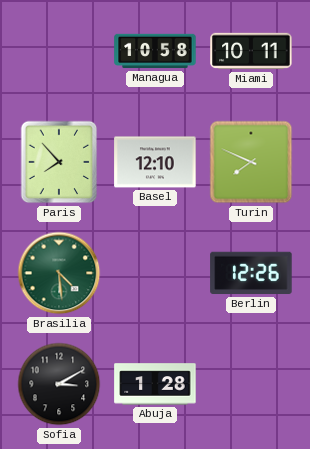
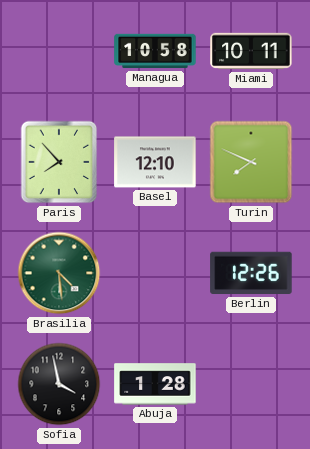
Sofia: 3:10 -> 3:58
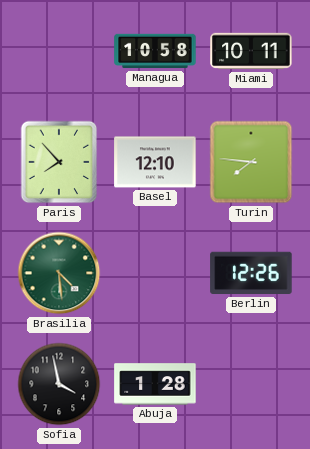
Turin: 7:49 -> 7:46
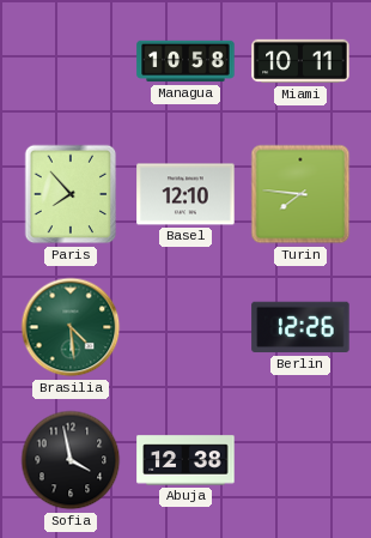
Abuja: 1:28 -> 12:38
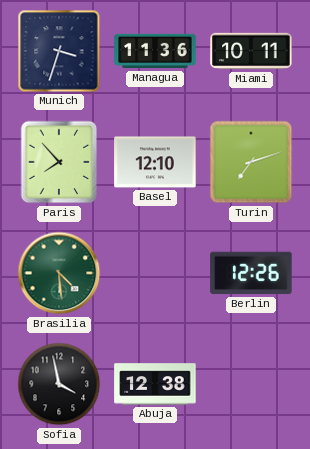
Munich: none -> 3:33
Managua: 10:58 -> 11:36
Turin: 7:46 -> 7:12
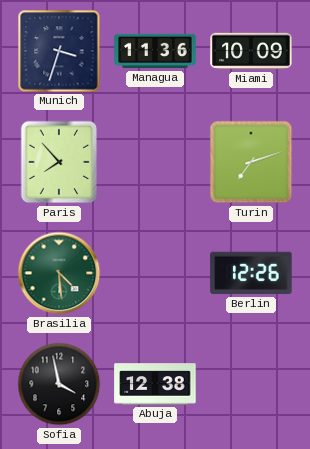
Miami: 10:11 -> 10:09
Basel: 12:10 -> none
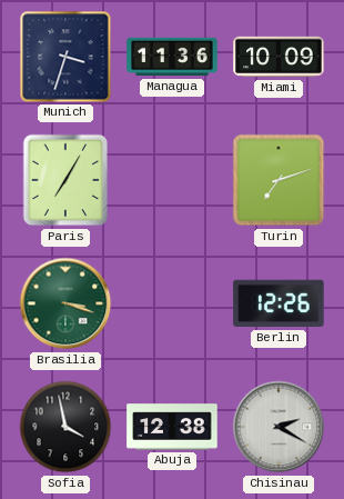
Paris: 7:53 -> 7:05
Brasilia: 4:29 -> 3:18
Chisinau: none -> 2:20
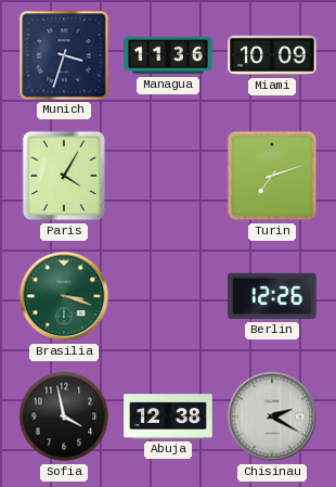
Paris: 7:05 -> 4:05
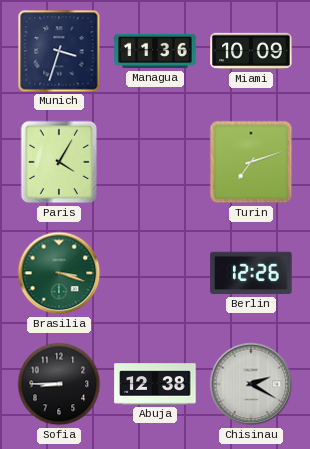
Sofia: 3:58 -> 8:45
